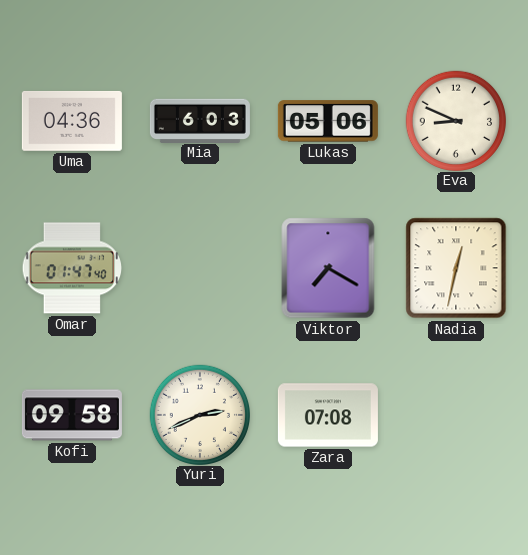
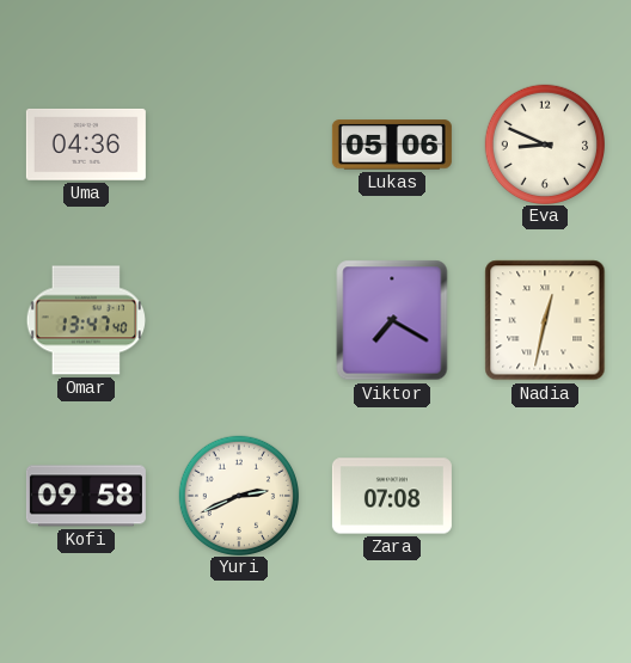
Mia: 6:03 -> none
Omar: 01:47 -> 13:47
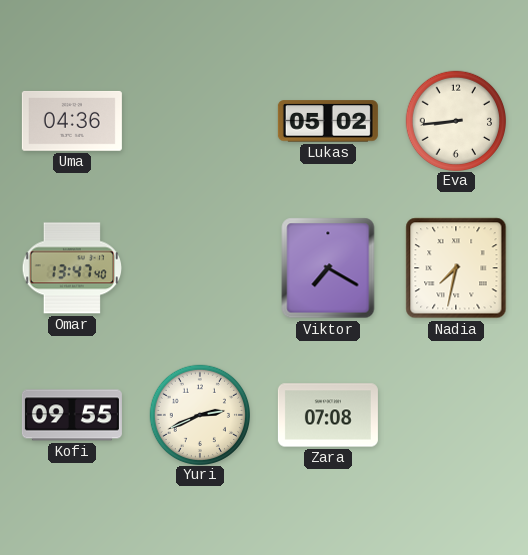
Lukas: 05:06 -> 05:02
Eva: 8:49 -> 8:44
Nadia: 12:32 -> 7:32
Kofi: 09:58 -> 09:55
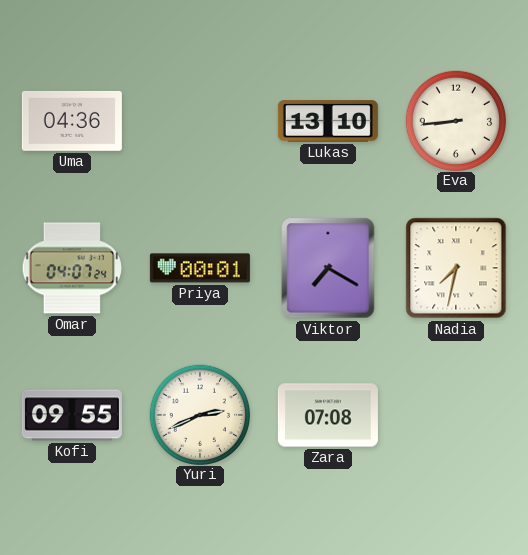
Lukas: 05:02 -> 13:10
Omar: 13:47 -> 04:07
Priya: none -> 00:01
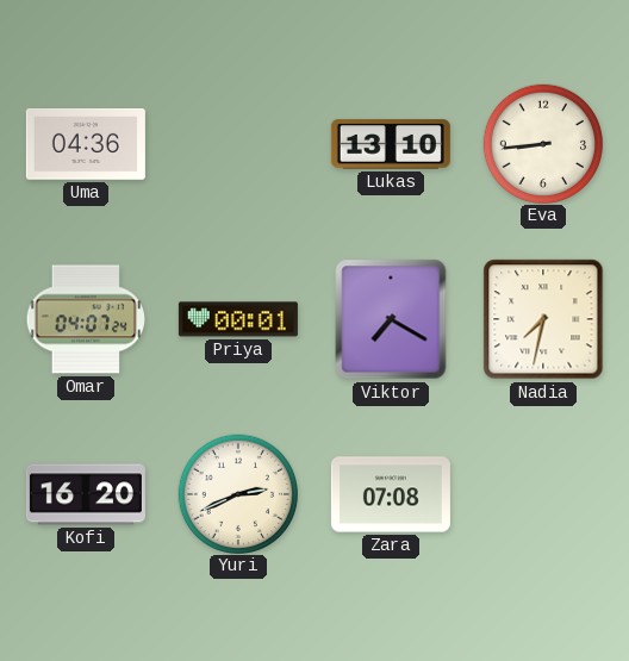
Kofi: 09:55 -> 16:20
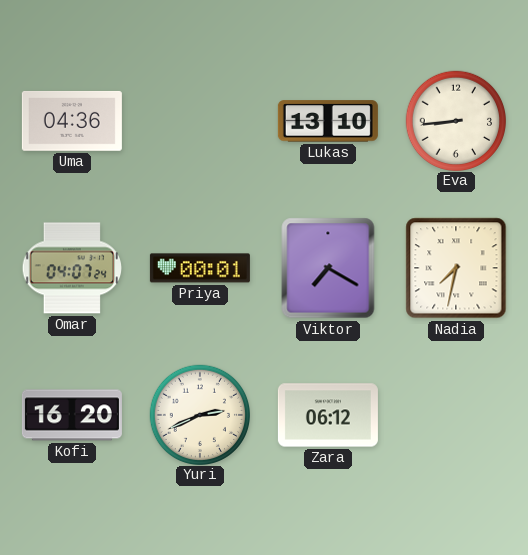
Zara: 07:08 -> 06:12
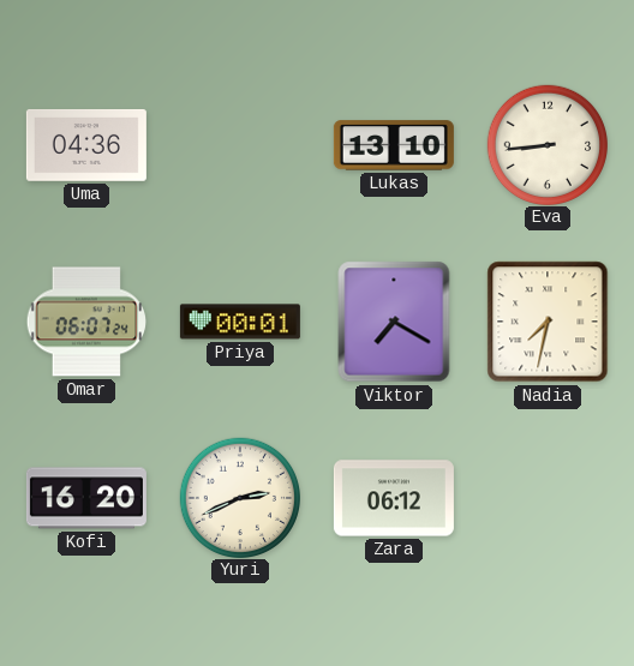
Omar: 04:07 -> 06:07
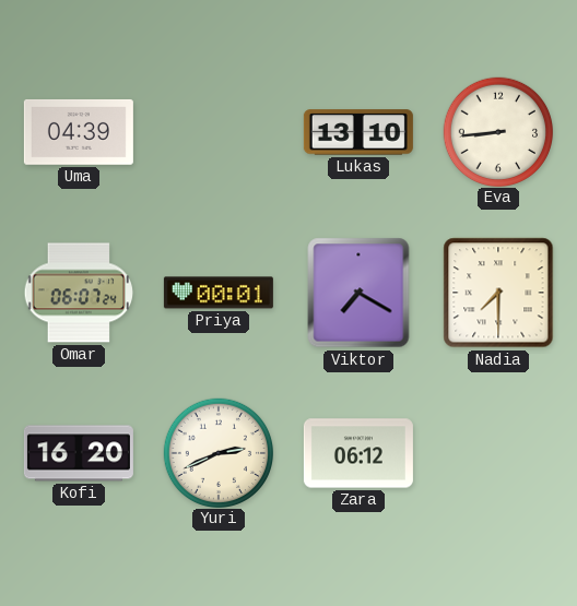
Uma: 04:36 -> 04:39
Nadia: 7:32 -> 7:30
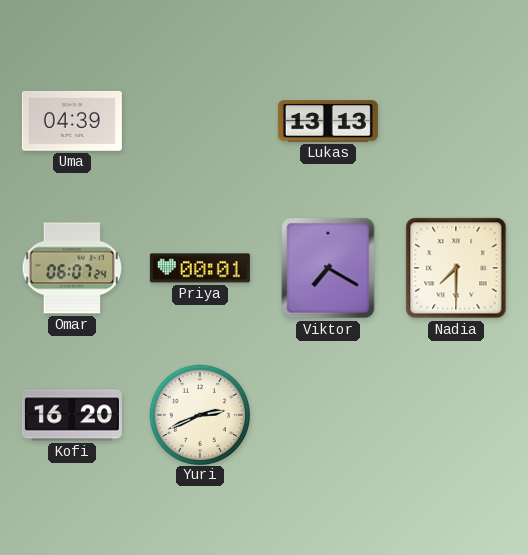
Lukas: 13:10 -> 13:13
Eva: 8:44 -> none
Zara: 06:12 -> none
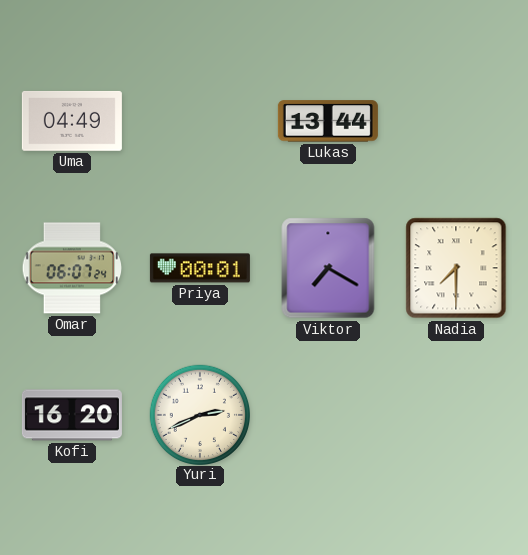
Uma: 04:39 -> 04:49
Lukas: 13:13 -> 13:44
